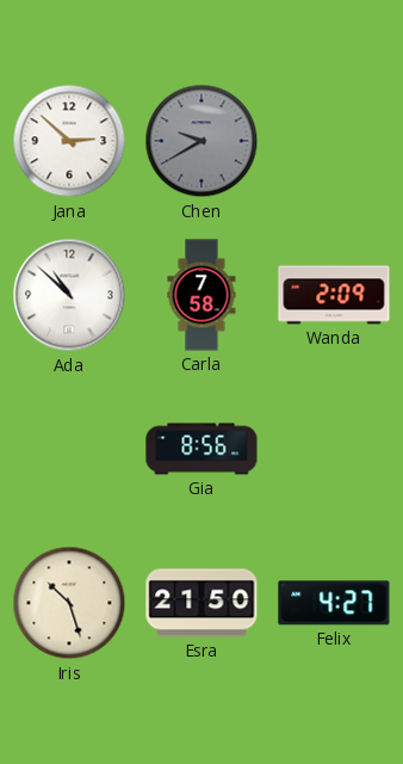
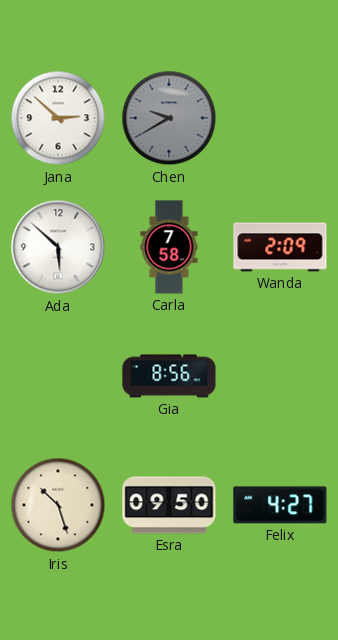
Ada: 10:52 -> 5:52
Esra: 21:50 -> 09:50
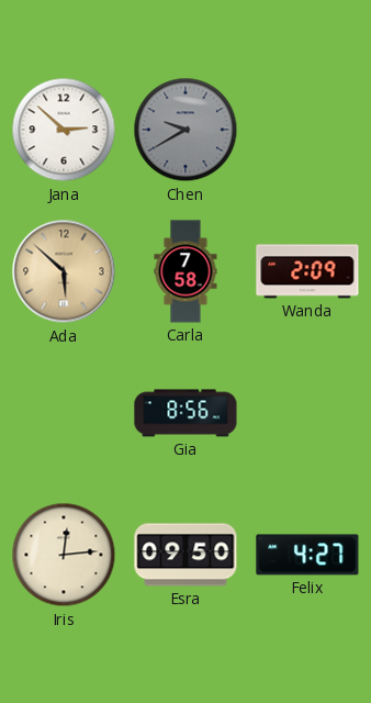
Ada dial: white -> champagne
Iris: 10:27 -> 12:14
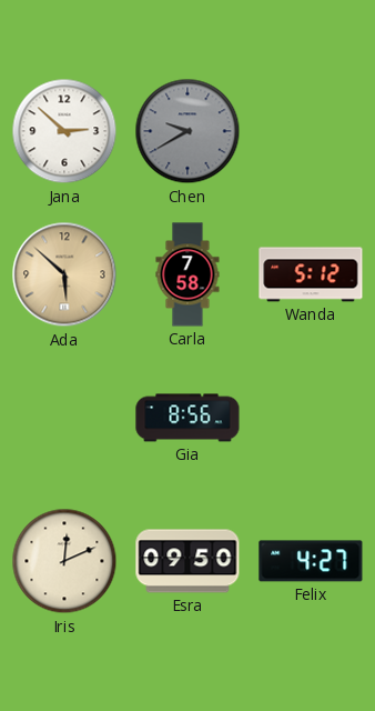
Wanda: 2:09 -> 5:12
Iris: 12:14 -> 12:11
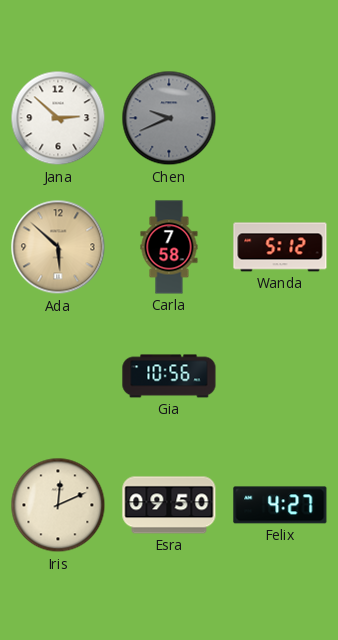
Chen: 9:40 -> 9:41
Gia: 8:56 -> 10:56
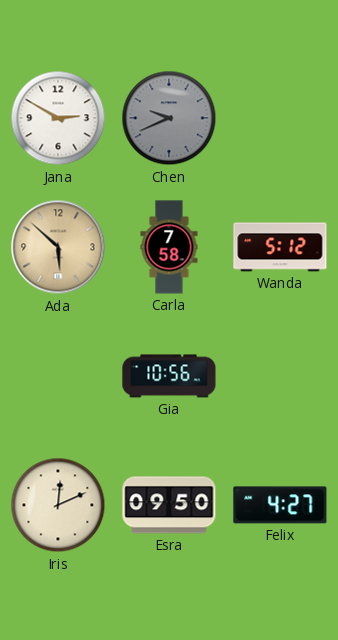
Jana: 2:52 -> 2:50
